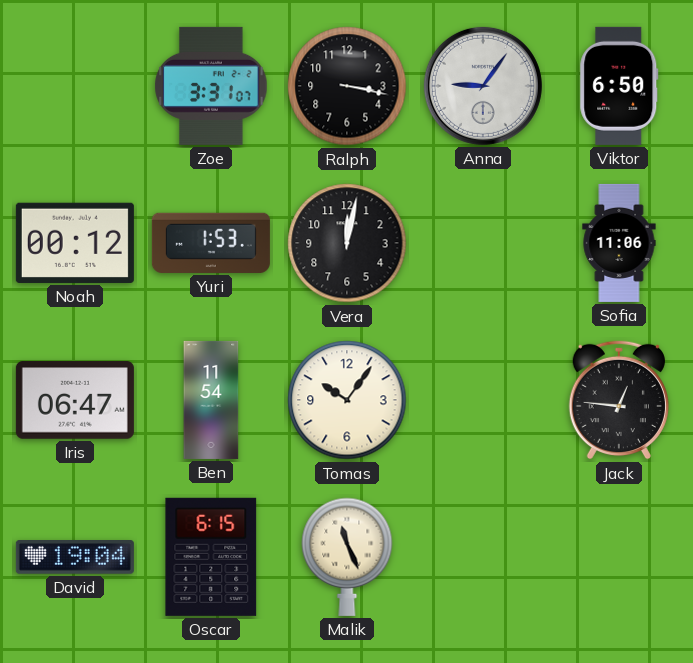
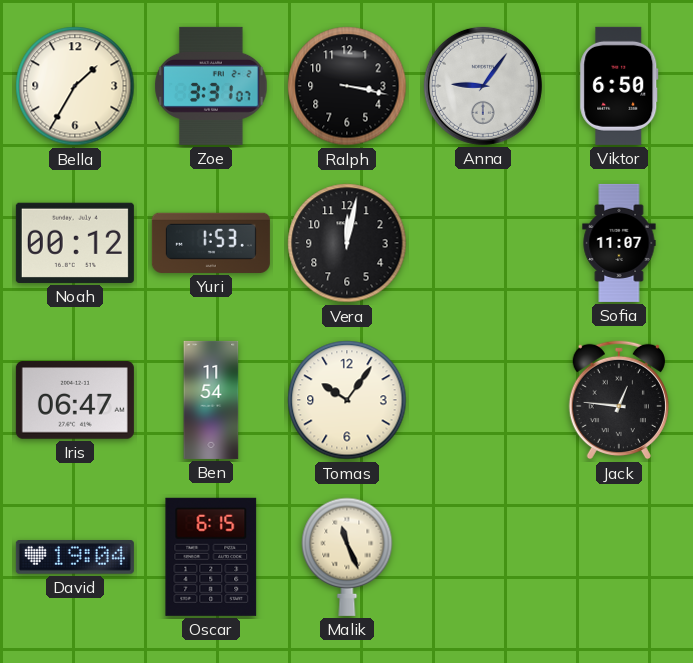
Bella: none -> 1:35
Sofia: 11:06 -> 11:07
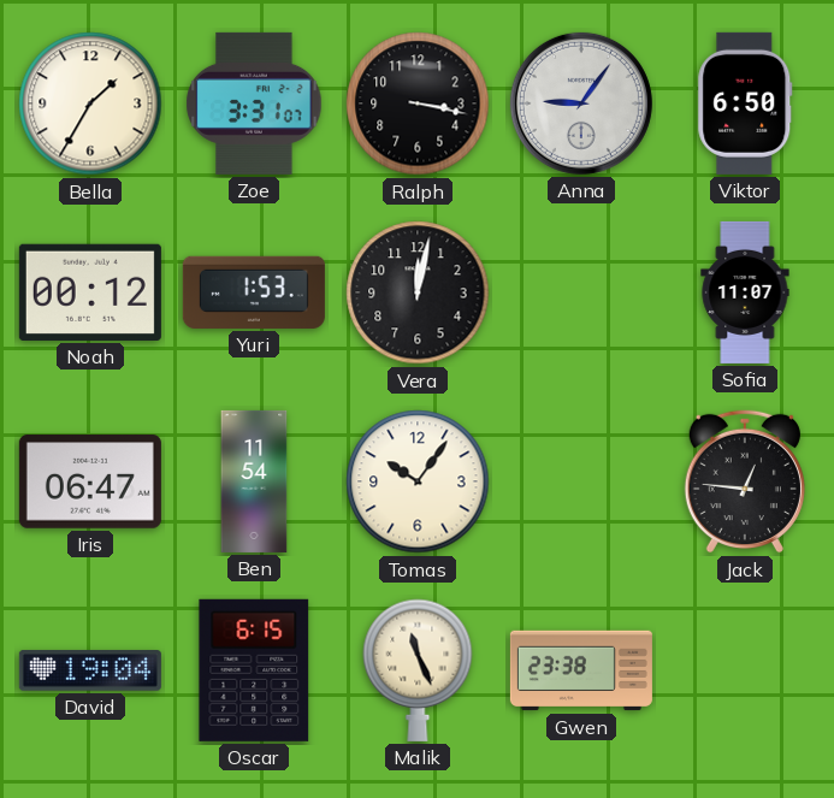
Gwen: none -> 23:38
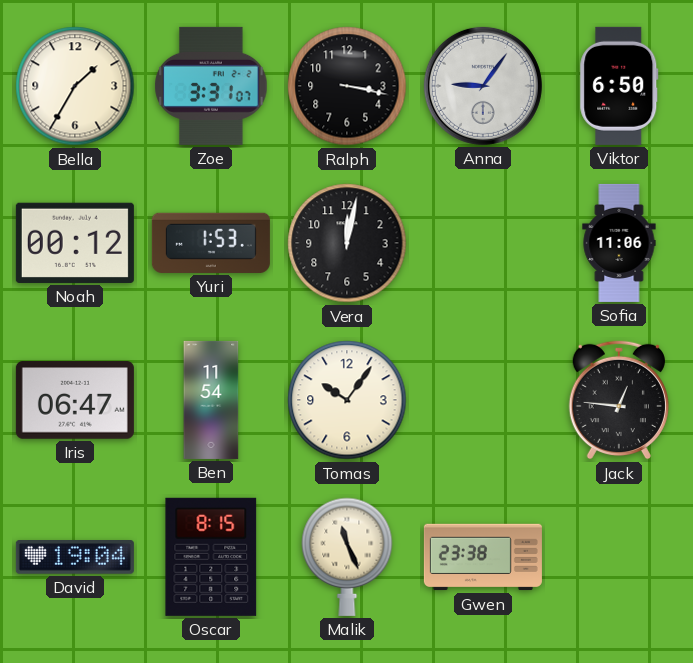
Sofia: 11:07 -> 11:06
Oscar: 6:15 -> 8:15
